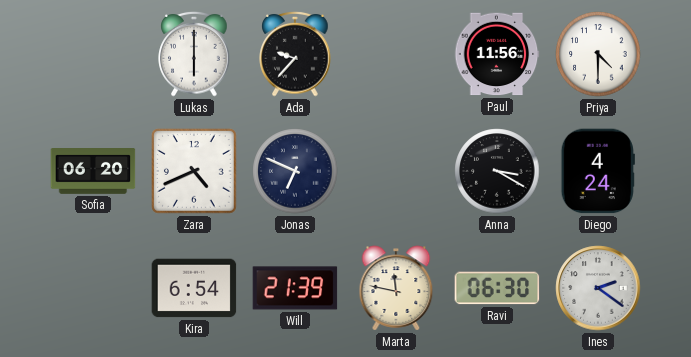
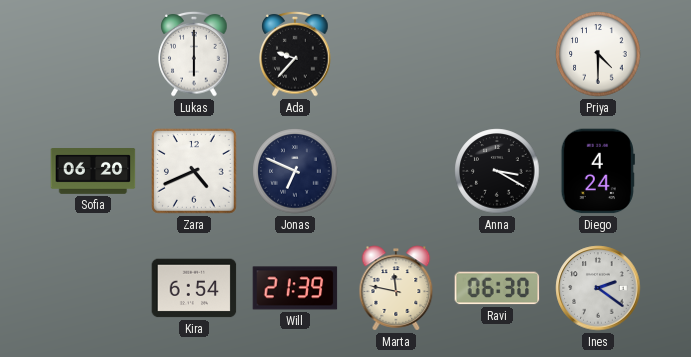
Paul: 11:56 -> none
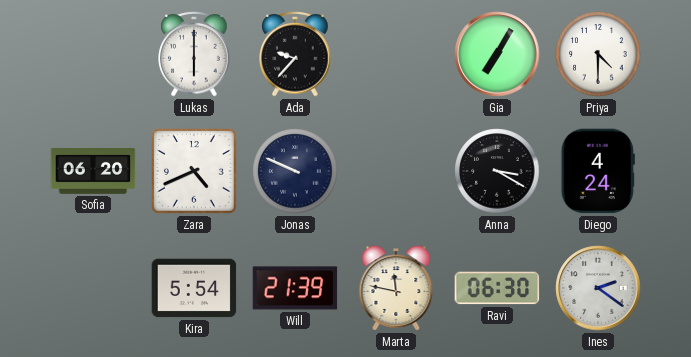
Gia: none -> 7:05
Jonas: 6:49 -> 9:49
Kira: 6:54 -> 5:54
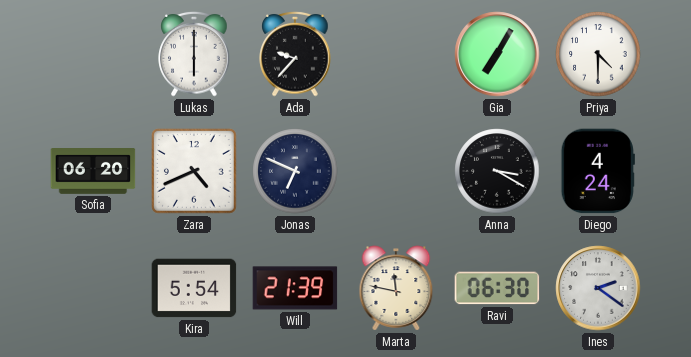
Jonas: 9:49 -> 6:49
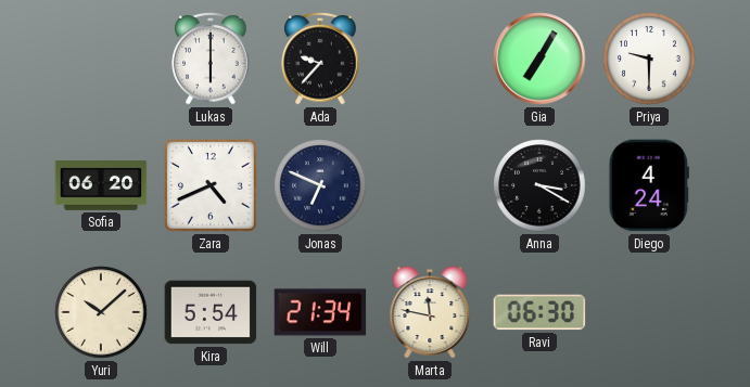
Priya: 4:30 -> 9:30
Yuri: none -> 10:08
Will: 21:39 -> 21:34
Ines: 2:21 -> none
